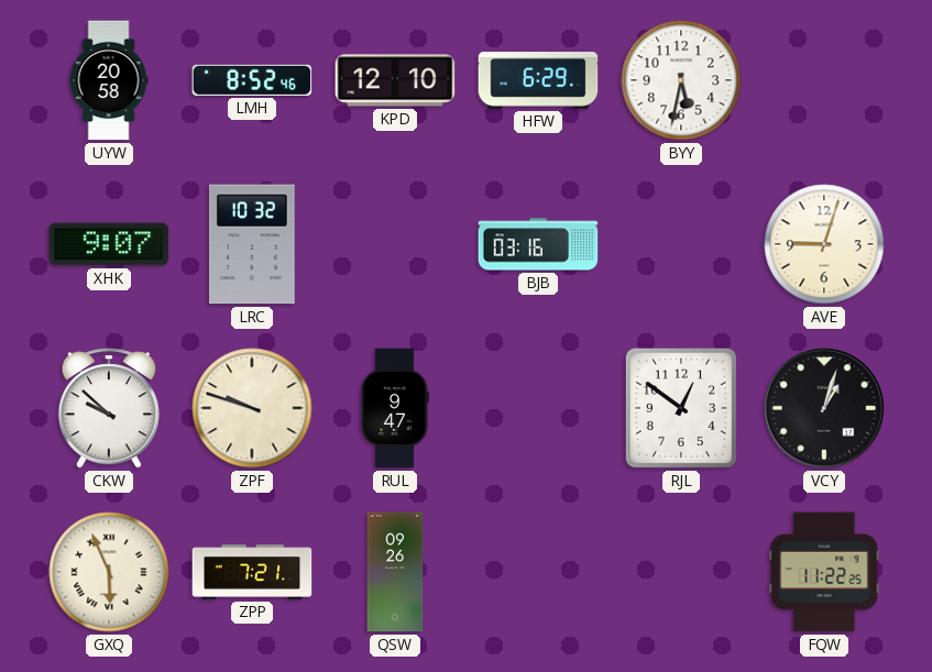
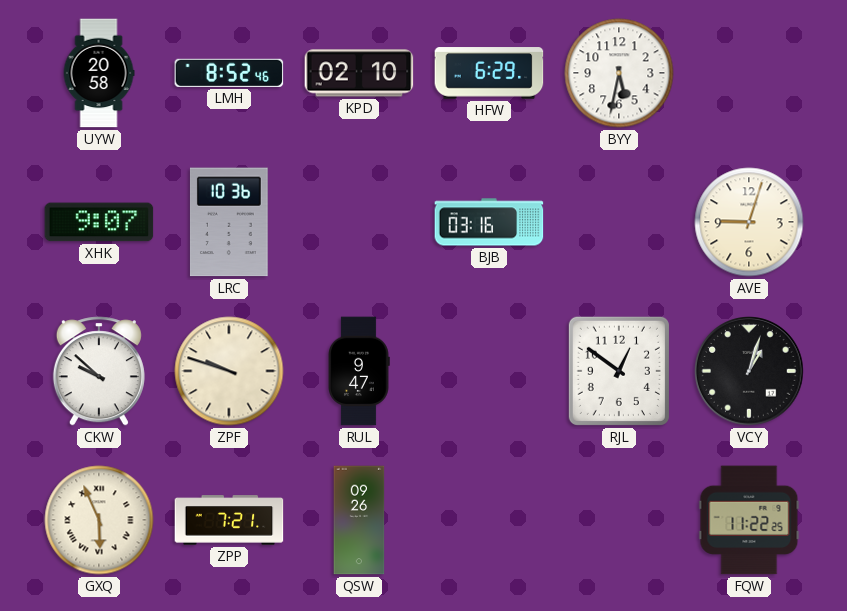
KPD: 12:10 -> 02:10
LRC: 10:32 -> 10:36
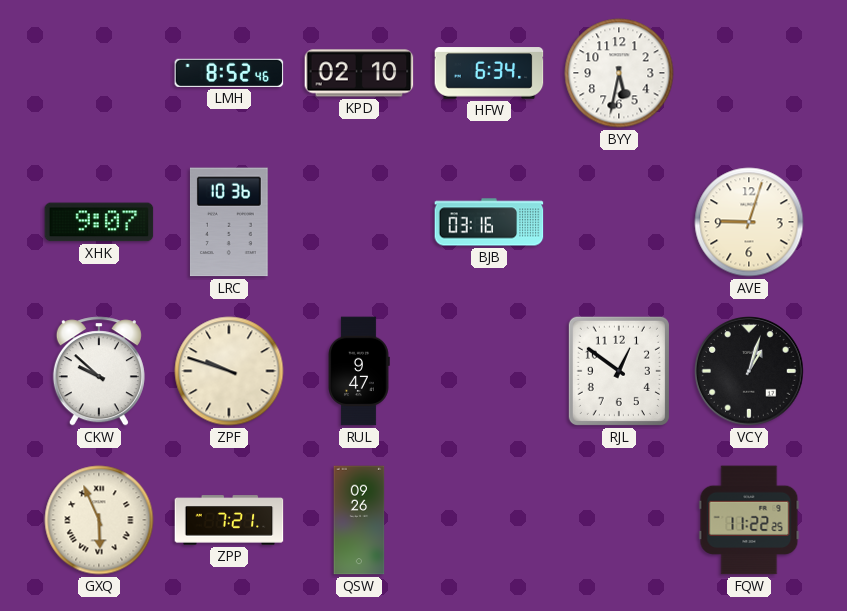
UYW: 20:58 -> none
HFW: 6:29 -> 6:34
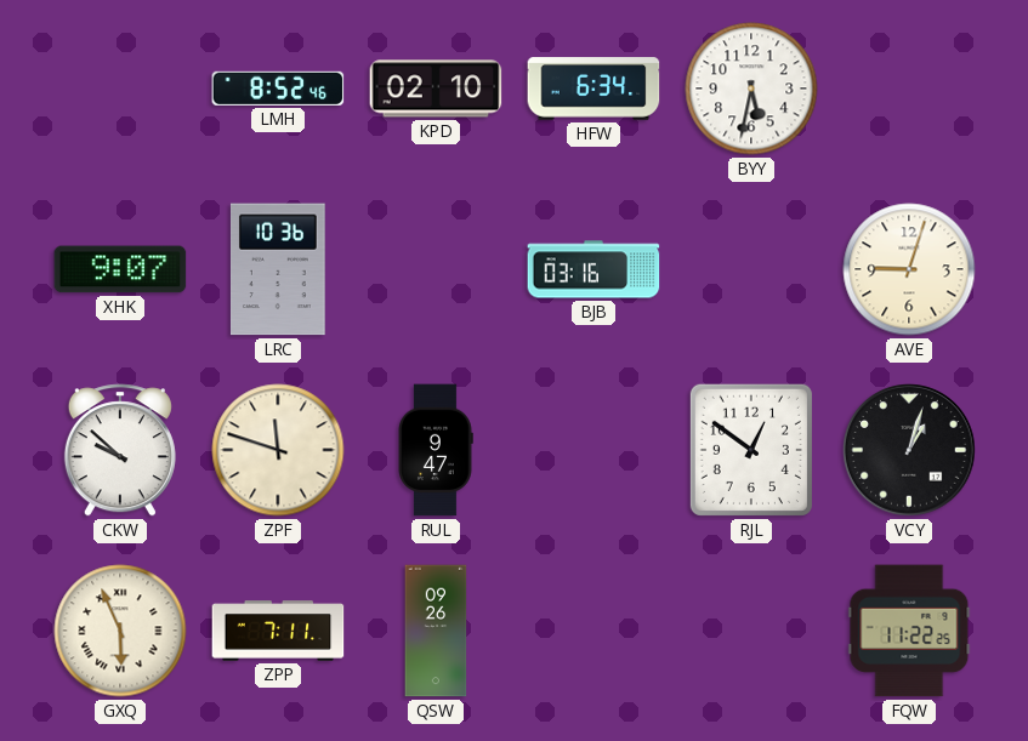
ZPF: 9:48 -> 11:48
ZPP: 7:21 -> 7:11
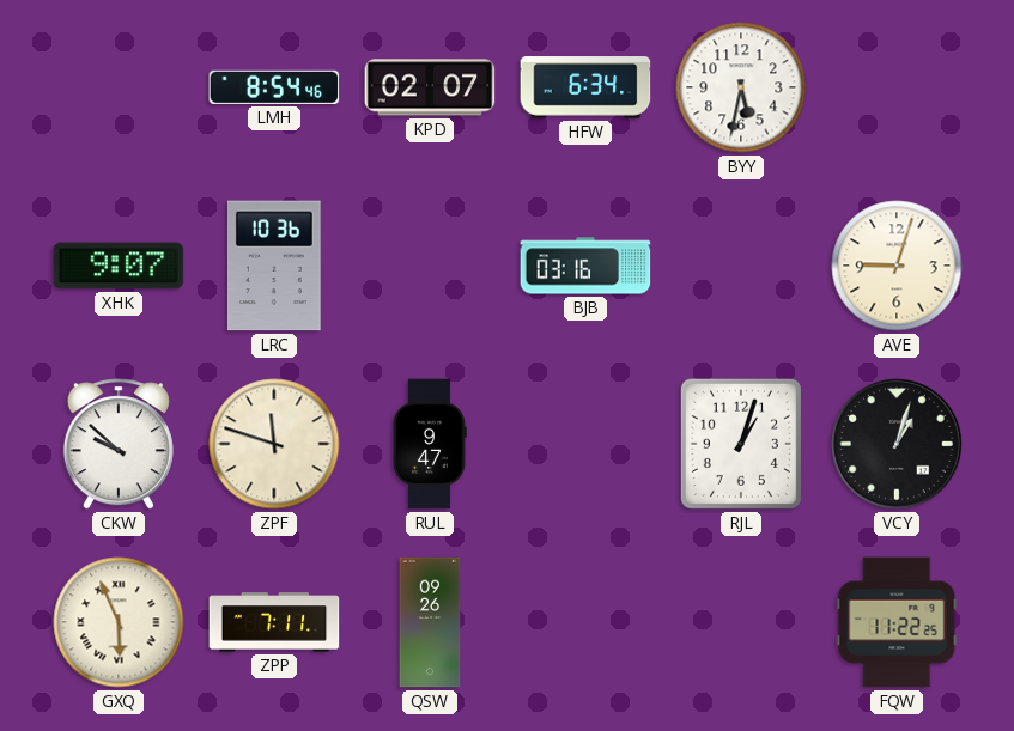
LMH: 8:52 -> 8:54
KPD: 02:10 -> 02:07
RJL: 12:51 -> 1:03
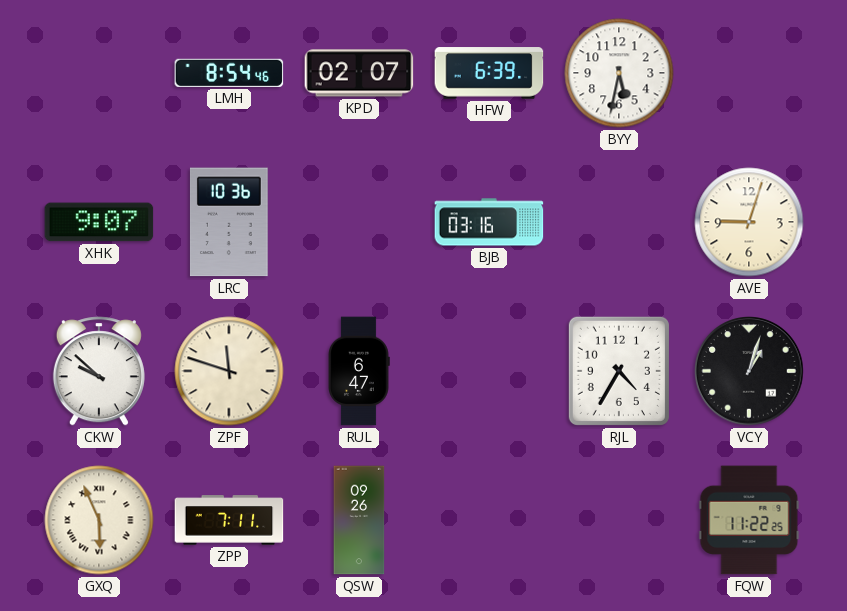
HFW: 6:34 -> 6:39
RUL: 9:47 -> 6:47
RJL: 1:03 -> 4:35
